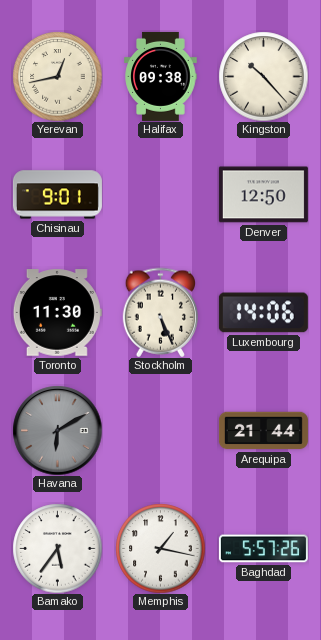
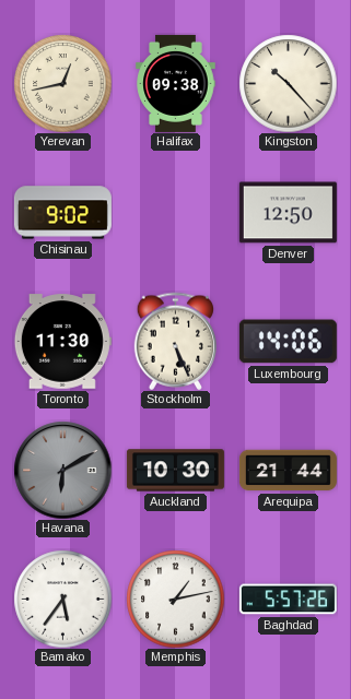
Chisinau: 9:01 -> 9:02
Auckland: none -> 10:30
Memphis: 1:17 -> 1:13
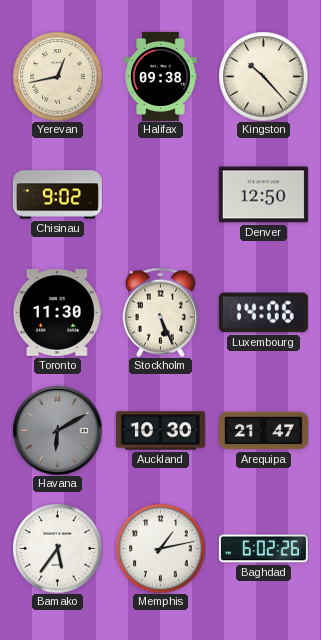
Arequipa: 21:44 -> 21:47
Baghdad: 5:57 -> 6:02
